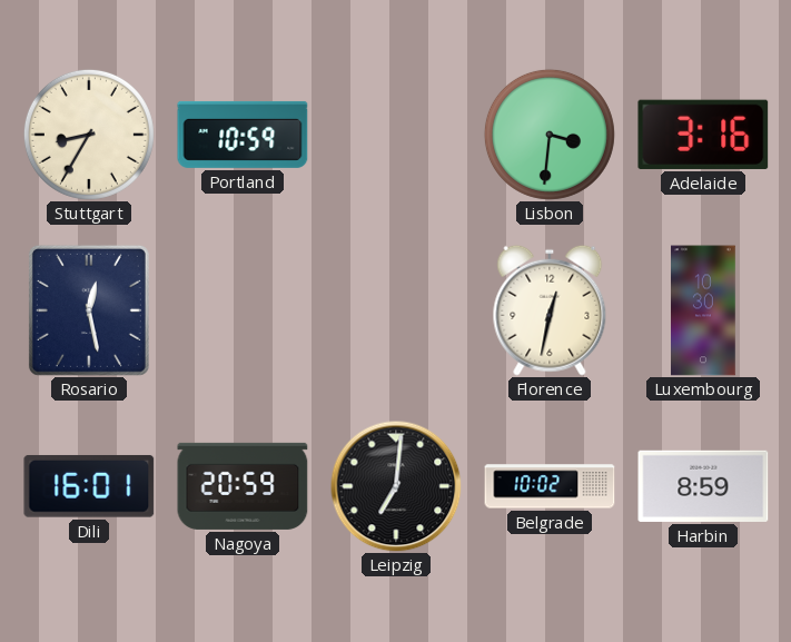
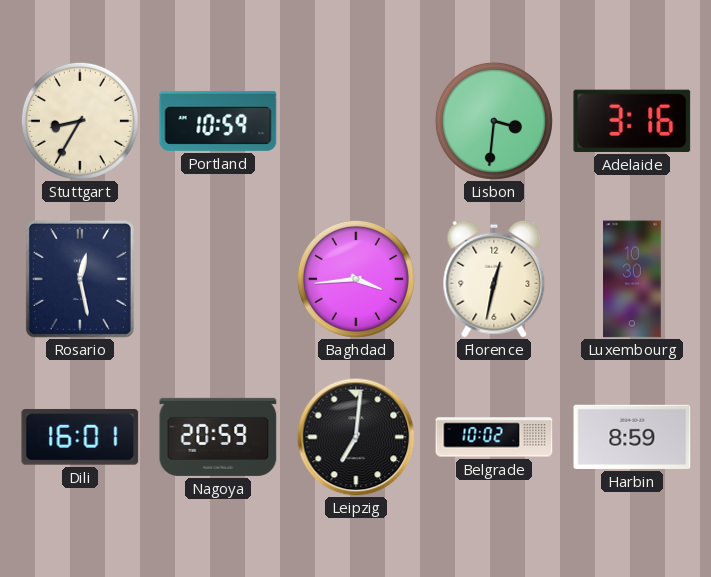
Baghdad: none -> 3:44
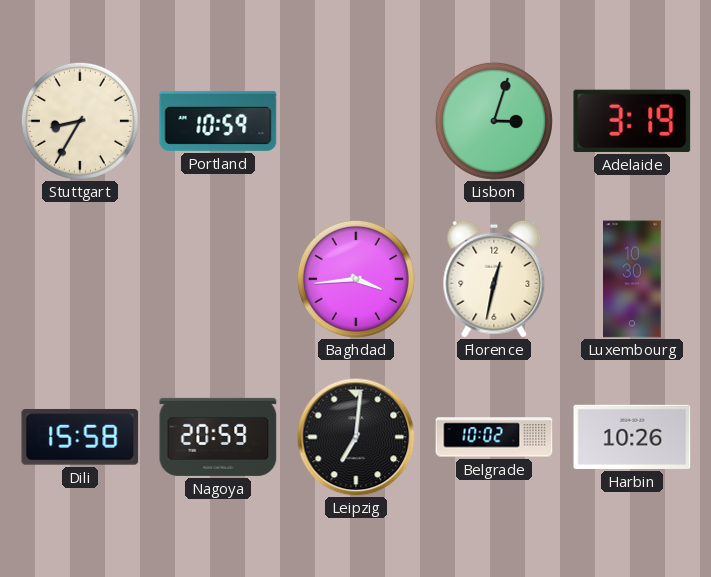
Lisbon: 3:31 -> 3:03
Adelaide: 3:16 -> 3:19
Rosario: 12:28 -> none
Dili: 16:01 -> 15:58
Harbin: 8:59 -> 10:26
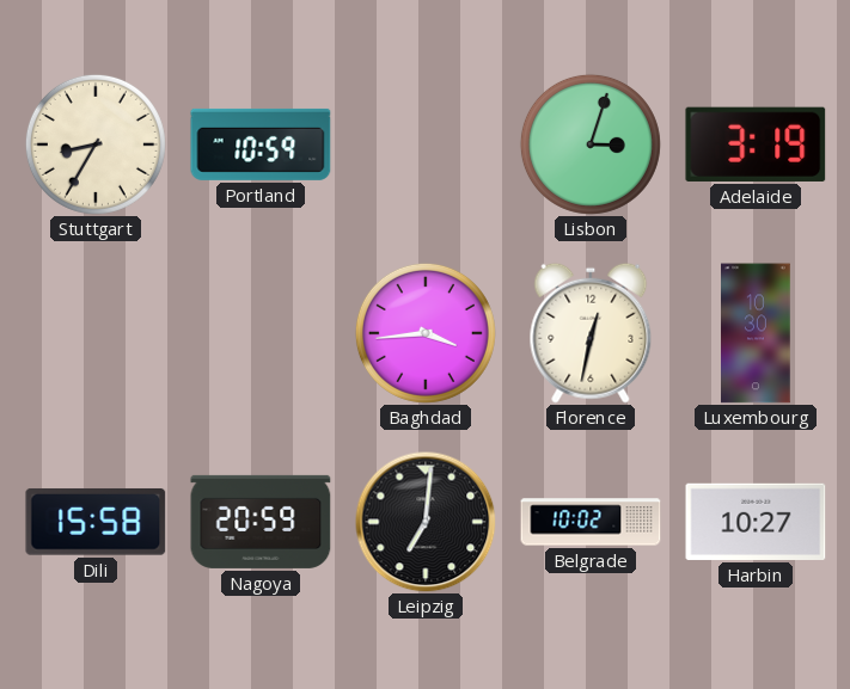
Harbin: 10:26 -> 10:27
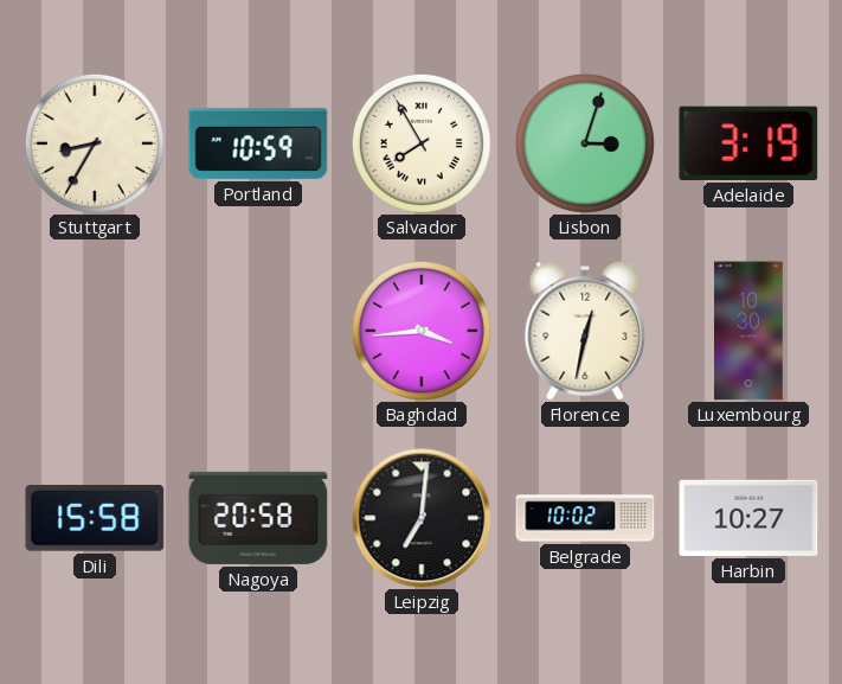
Salvador: none -> 7:55
Nagoya: 20:59 -> 20:58
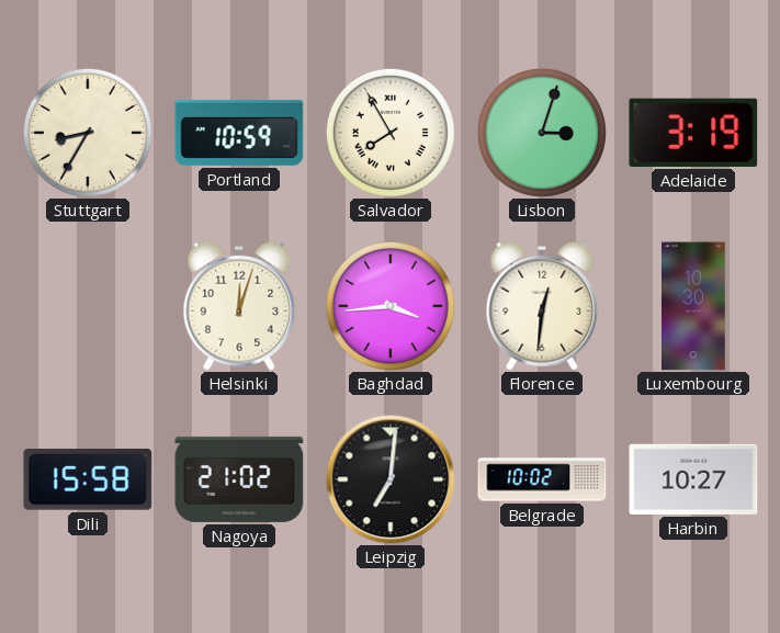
Helsinki: none -> 12:03
Florence: 12:32 -> 12:31
Nagoya: 20:58 -> 21:02
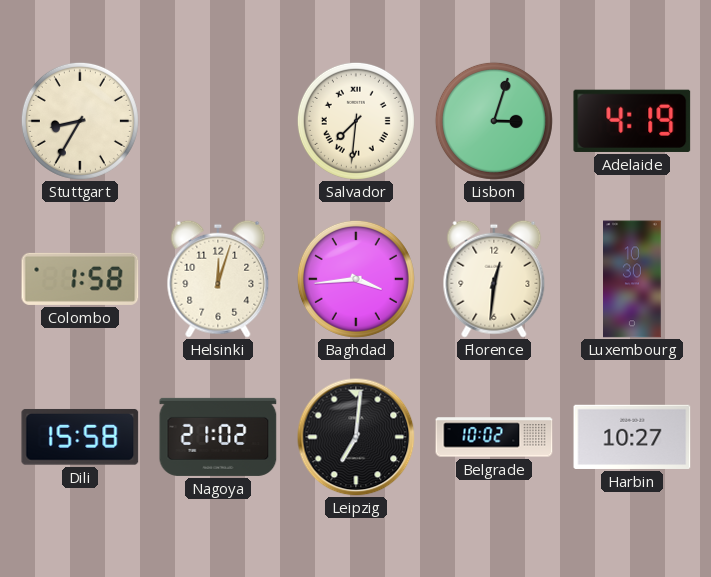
Portland: 10:59 -> none
Salvador: 7:55 -> 7:31
Adelaide: 3:19 -> 4:19
Colombo: none -> 1:58
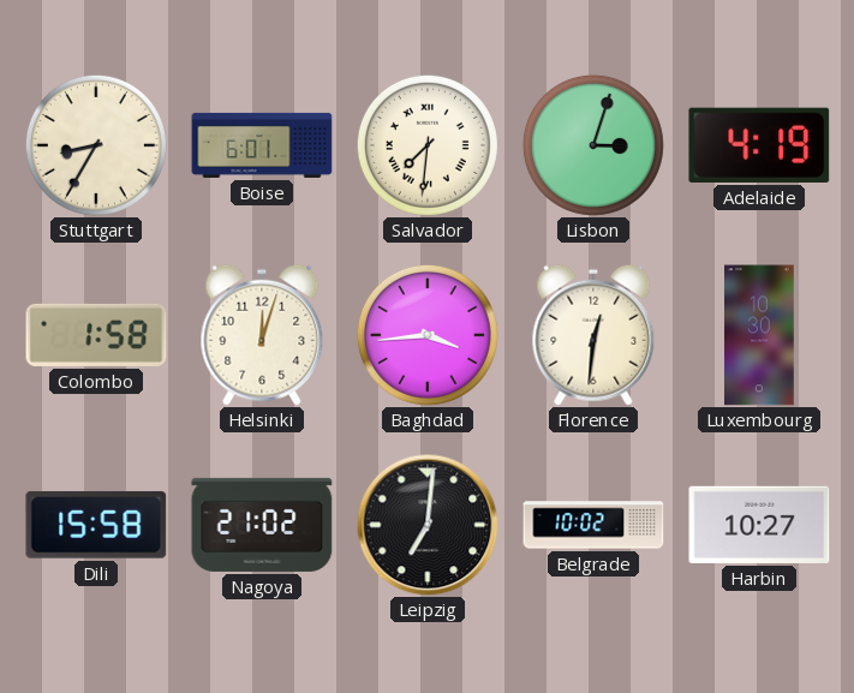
Boise: none -> 6:01
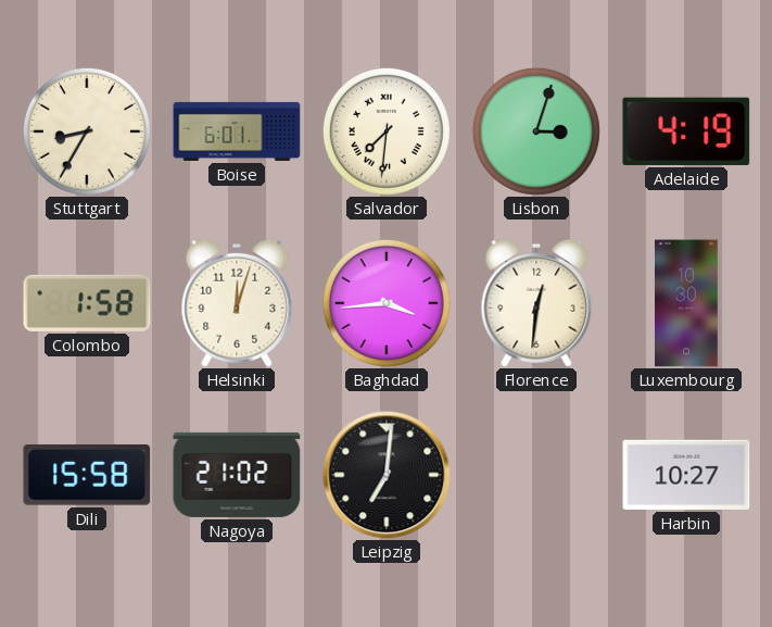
Belgrade: 10:02 -> none
